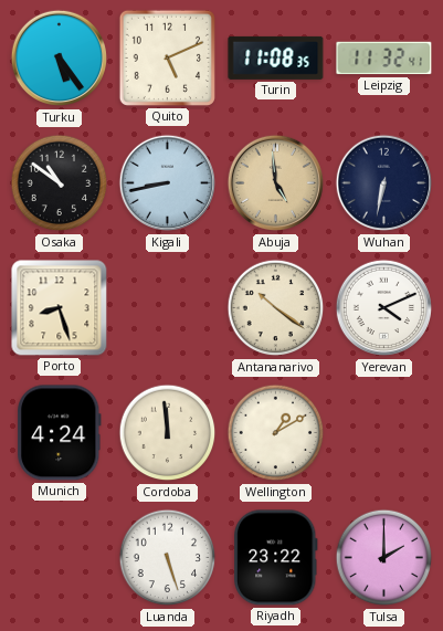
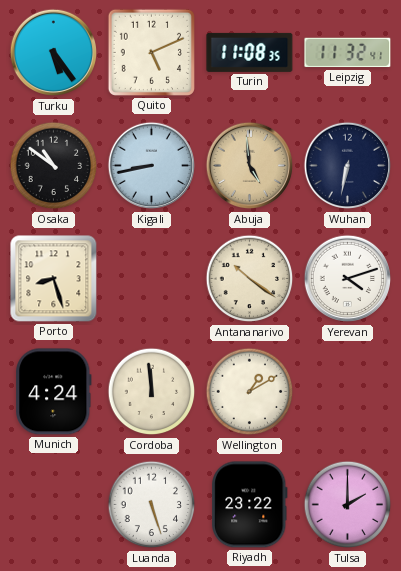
Yerevan: 4:11 -> 4:12
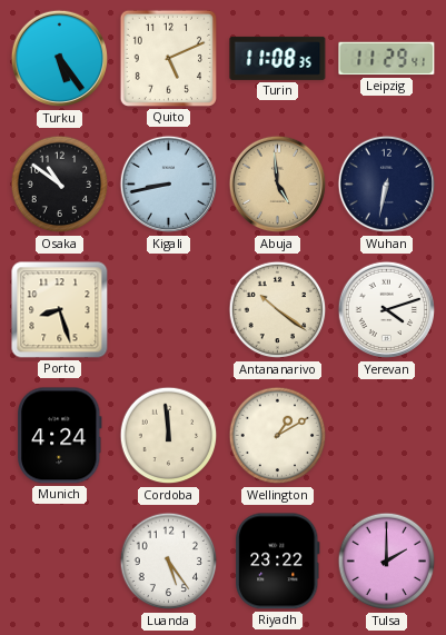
Leipzig: 11:32 -> 11:29
Luanda: 5:27 -> 5:24
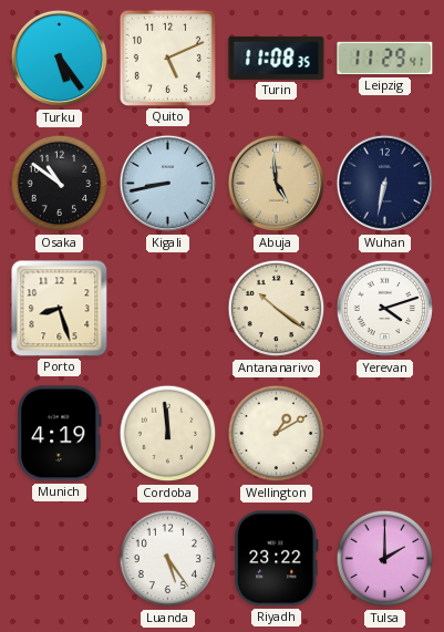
Munich: 4:24 -> 4:19
